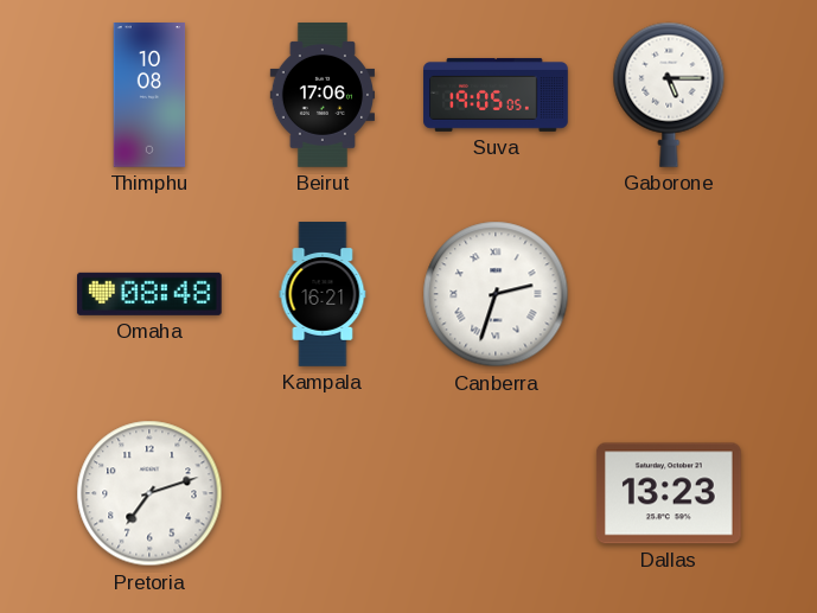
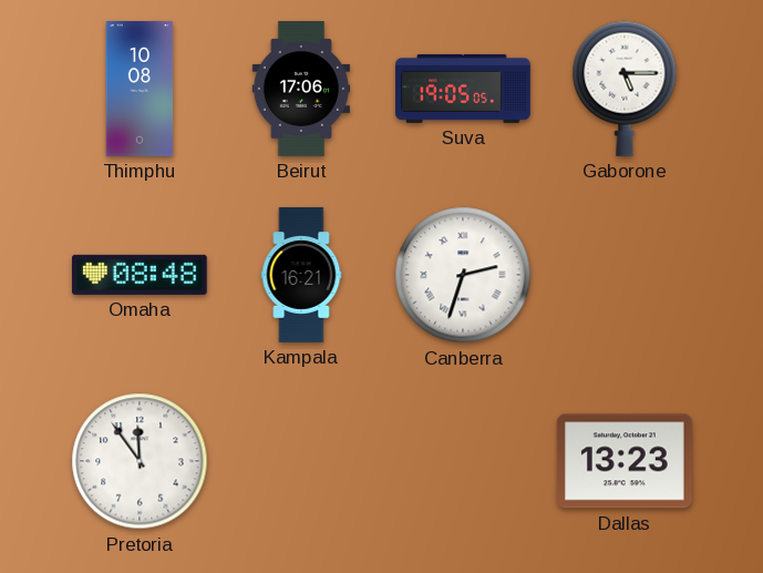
Pretoria: 7:12 -> 11:54
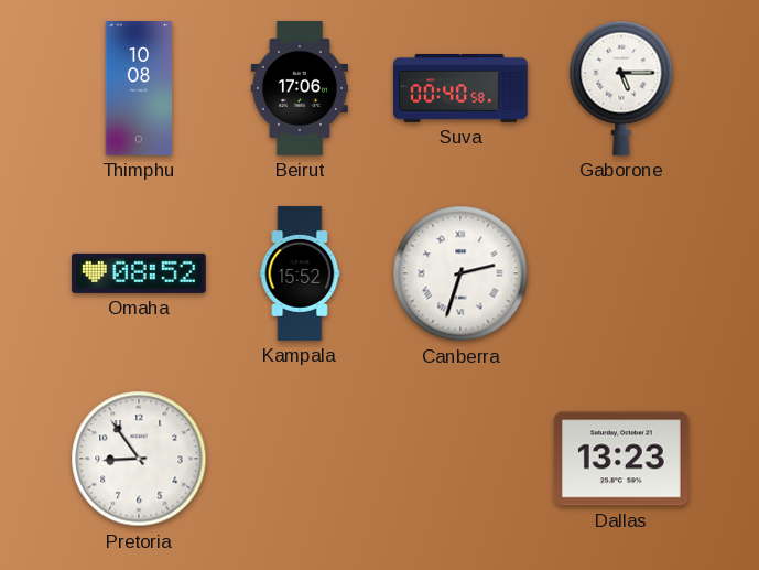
Suva: 19:05 -> 00:40
Omaha: 08:48 -> 08:52
Kampala: 16:21 -> 15:52
Pretoria: 11:54 -> 8:54
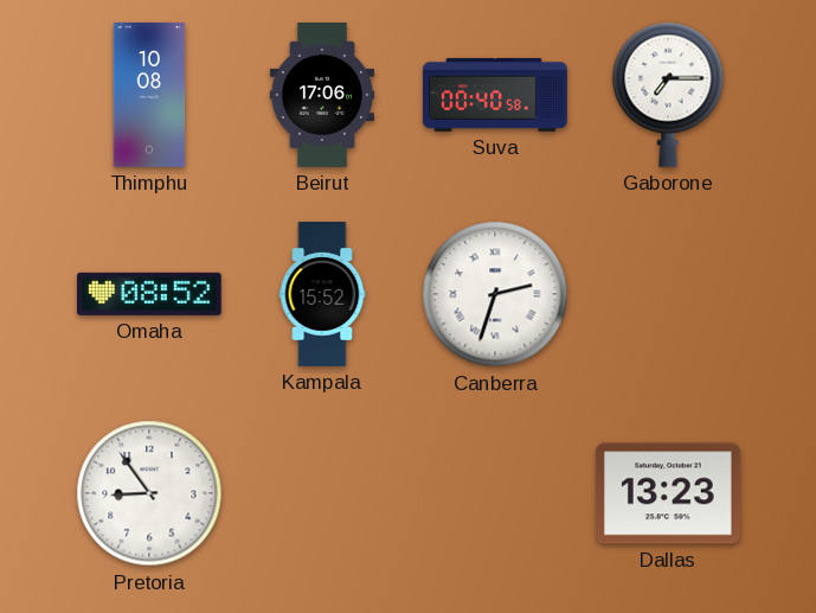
Gaborone: 5:15 -> 7:15
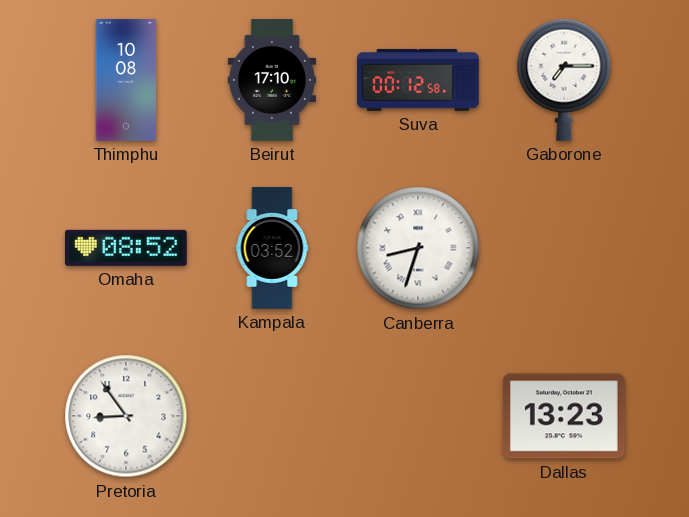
Beirut: 17:06 -> 17:10
Suva: 00:40 -> 00:12
Kampala: 15:52 -> 03:52
Canberra: 2:33 -> 8:33
